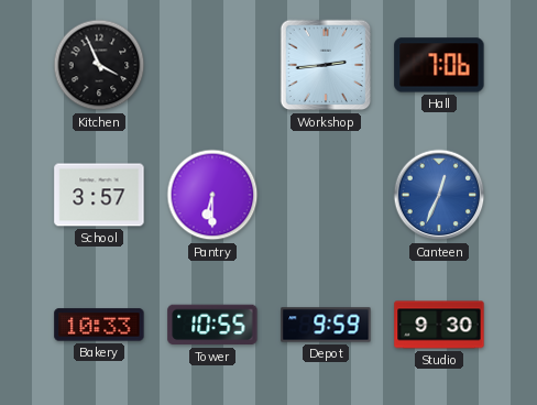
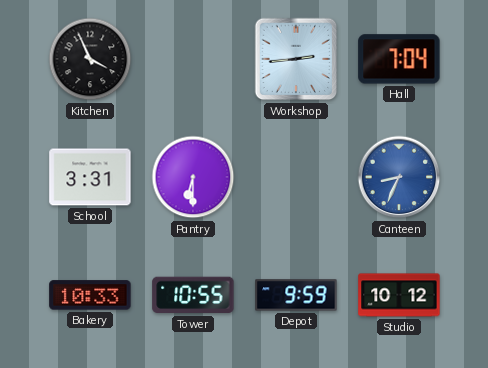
Hall: 7:06 -> 7:04
School: 3:57 -> 3:31
Canteen: 12:34 -> 8:34
Studio: 9:30 -> 10:12
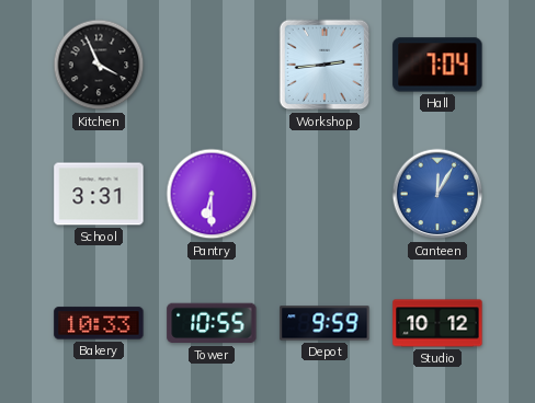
Canteen: 8:34 -> 12:05
